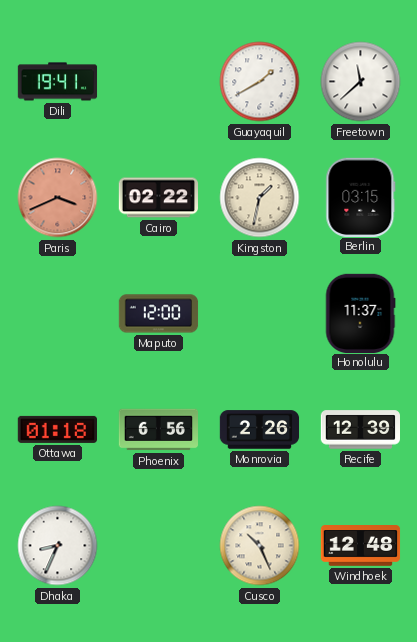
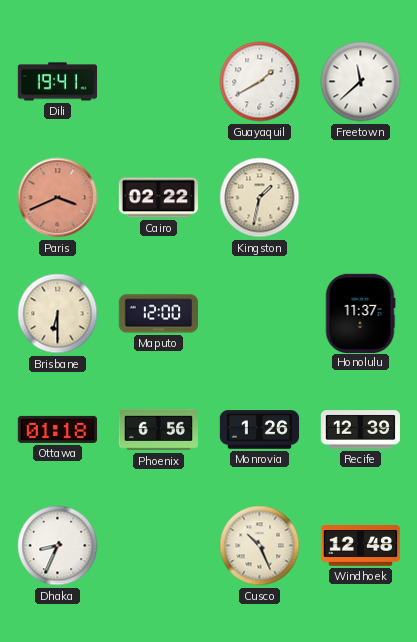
Berlin: 03:15 -> none
Brisbane: none -> 6:30
Monrovia: 2:26 -> 1:26
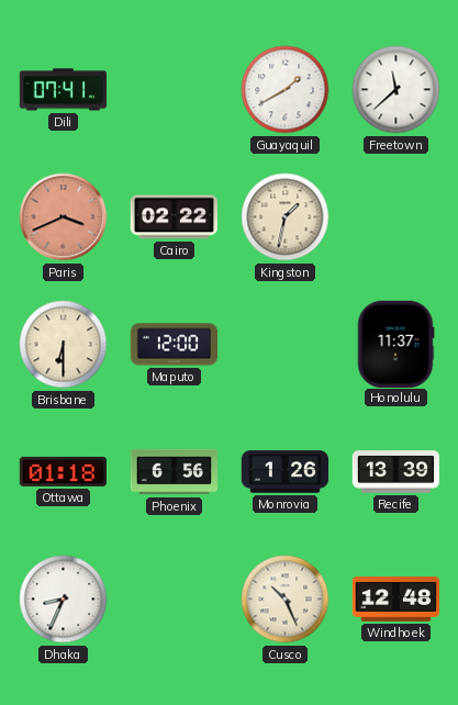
Dili: 19:41 -> 07:41
Recife: 12:39 -> 13:39
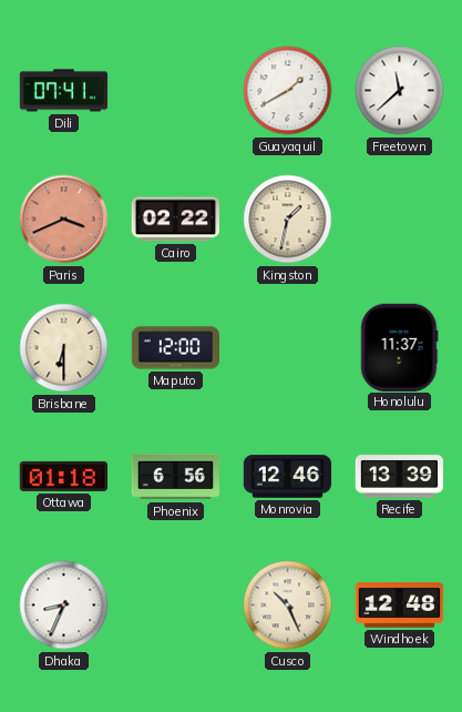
Monrovia: 1:26 -> 12:46
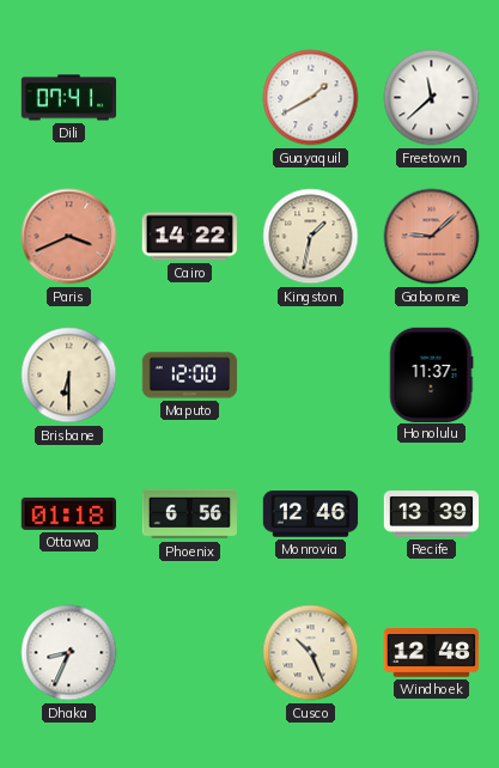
Cairo: 02:22 -> 14:22
Gaborone: none -> 9:08
